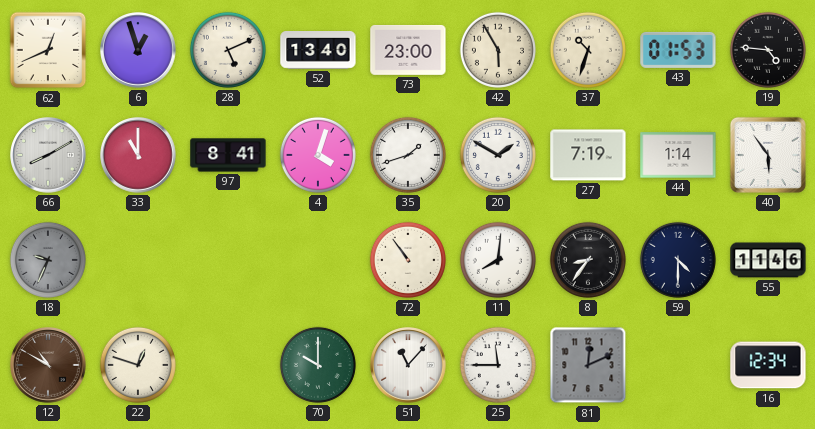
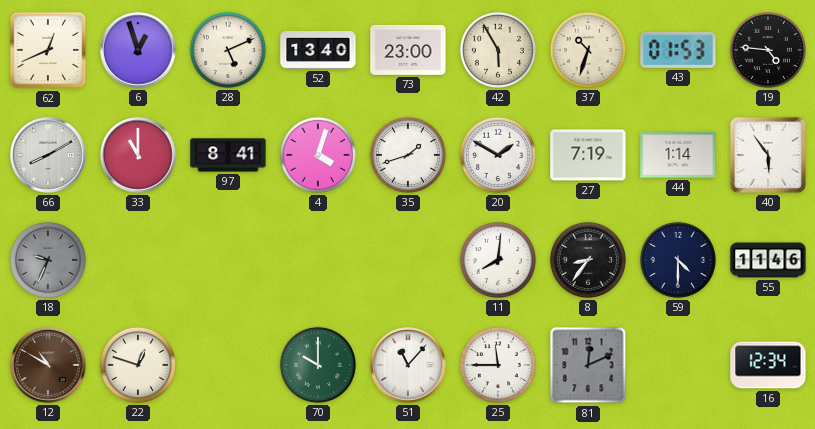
72: 10:54 -> none
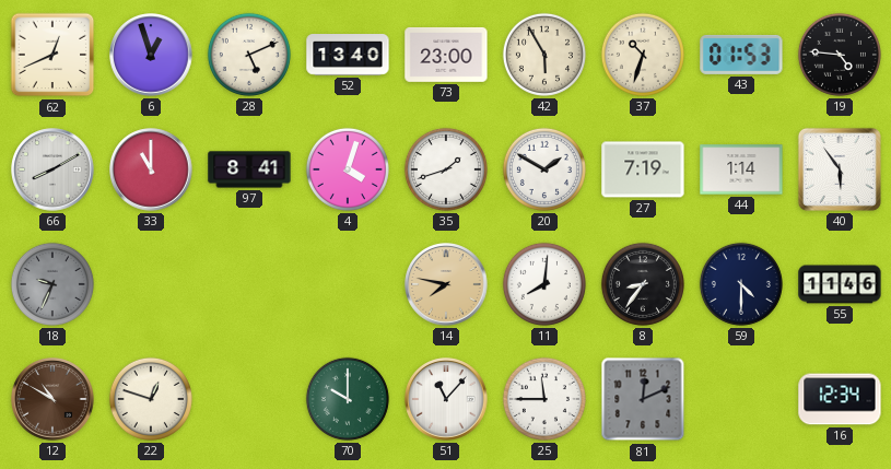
14: none -> 7:47
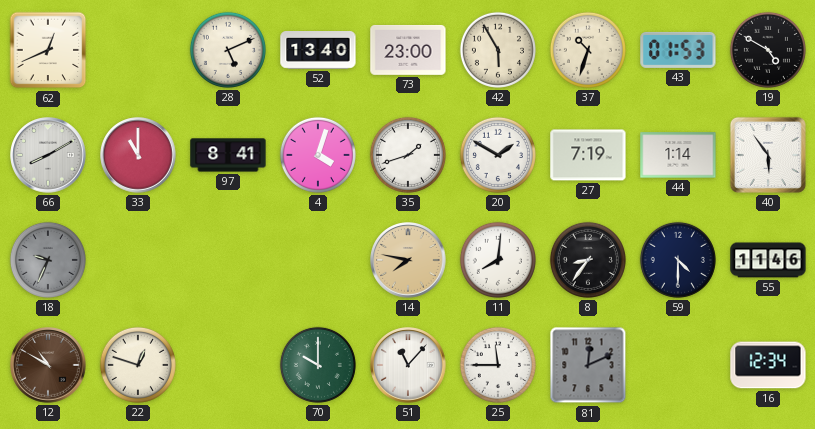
6: 12:57 -> none
19: 4:46 -> 4:50
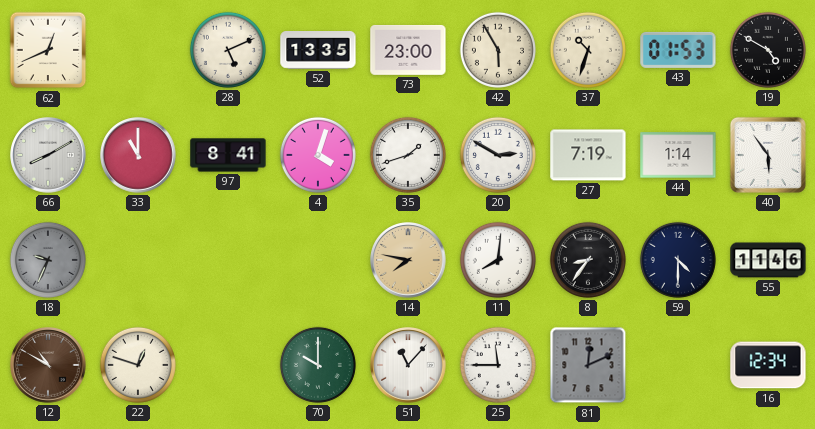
52: 13:40 -> 13:35
20: 1:50 -> 2:50
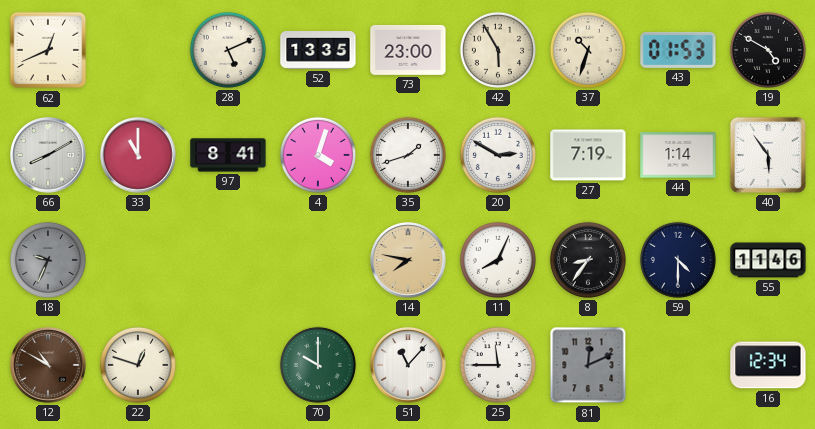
11: 8:01 -> 8:04
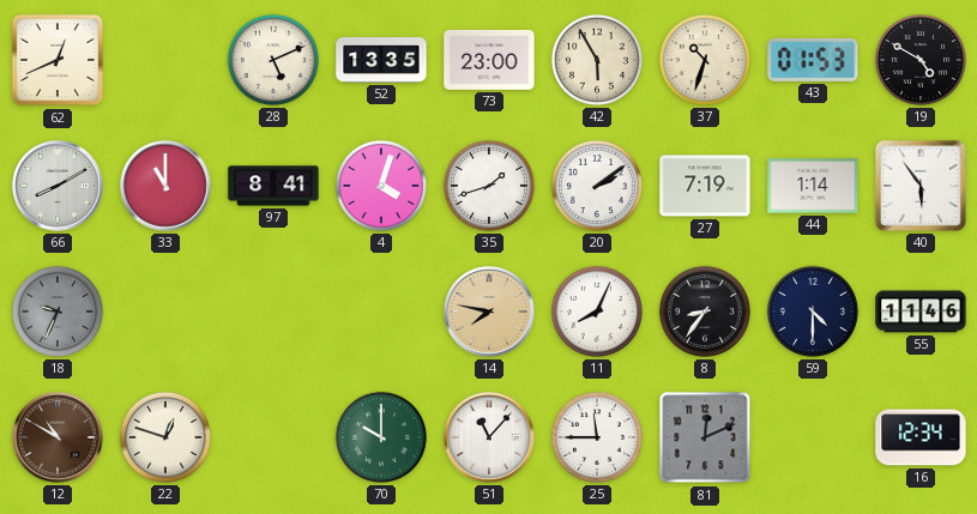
20: 2:50 -> 2:09
